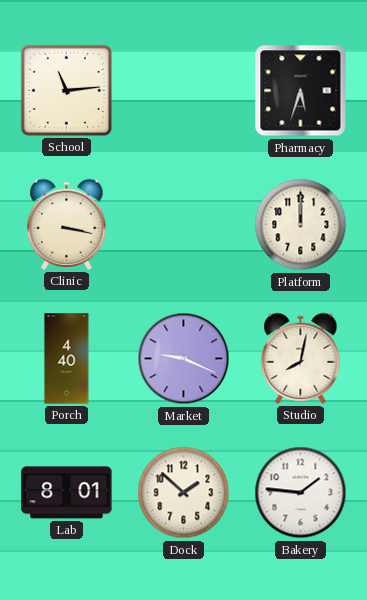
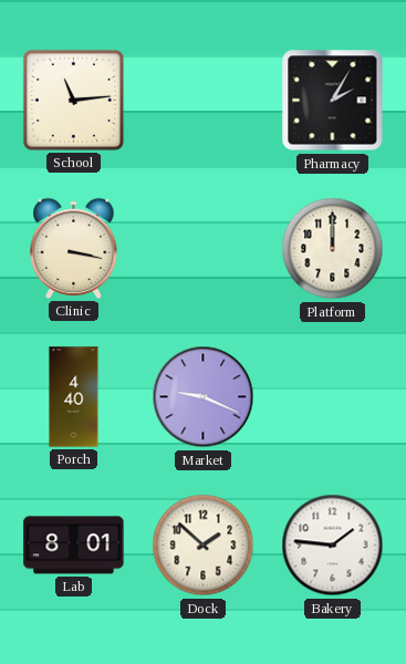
Pharmacy: 5:33 -> 2:05
Studio: 8:02 -> none
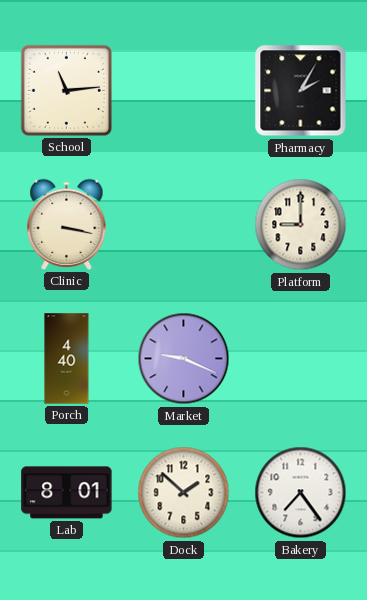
Platform: 12:00 -> 9:00
Bakery: 1:46 -> 7:24
